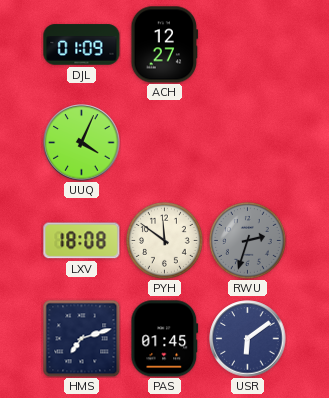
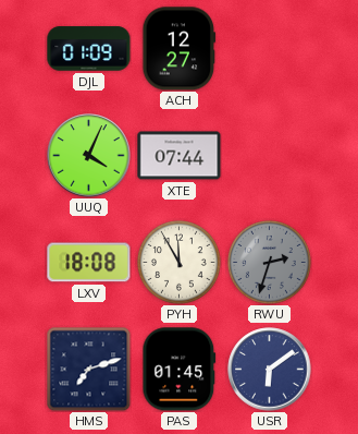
XTE: none -> 07:44
PYH: 11:51 -> 11:55
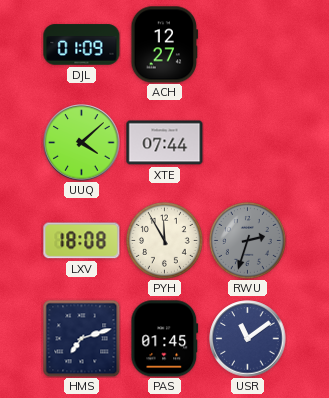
UUQ: 4:04 -> 4:08
USR: 6:09 -> 11:09
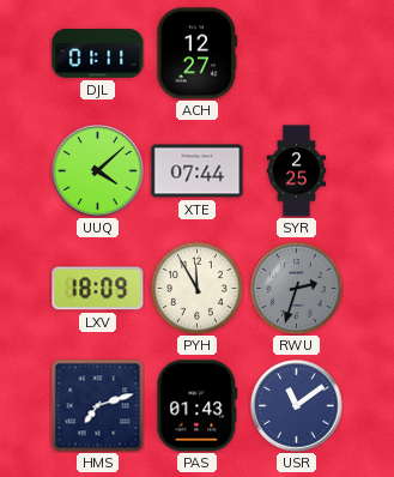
DJL: 01:09 -> 01:11
SYR: none -> 2:25
LXV: 18:08 -> 18:09
PAS: 01:45 -> 01:43
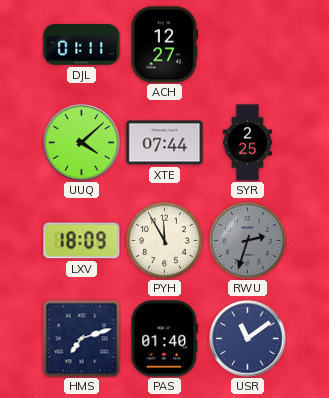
PAS: 01:43 -> 01:40
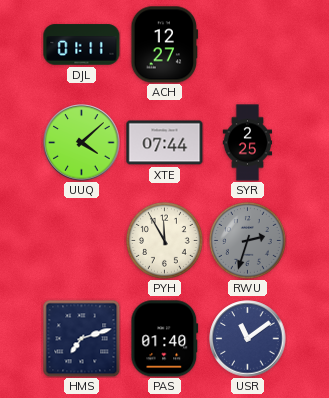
LXV: 18:09 -> none
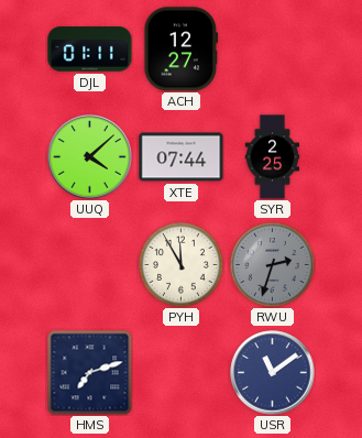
PAS: 01:40 -> none
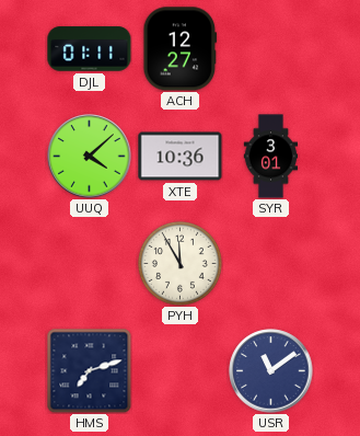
XTE: 07:44 -> 10:36
SYR: 2:25 -> 3:01
RWU: 2:33 -> none
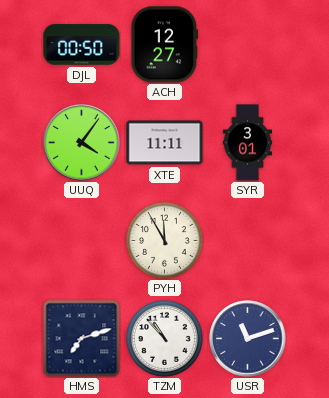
DJL: 01:11 -> 00:50
UUQ: 4:08 -> 4:06
XTE: 10:36 -> 11:11
TZM: none -> 10:53
USR: 11:09 -> 11:12
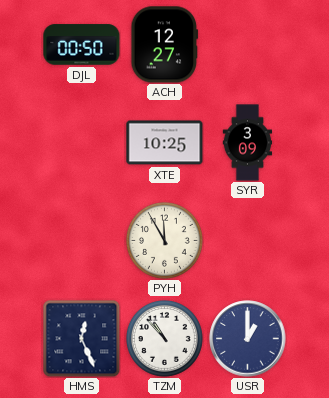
UUQ: 4:06 -> none
XTE: 11:11 -> 10:25
SYR: 3:01 -> 3:09
HMS: 7:12 -> 12:26
USR: 11:12 -> 1:00
